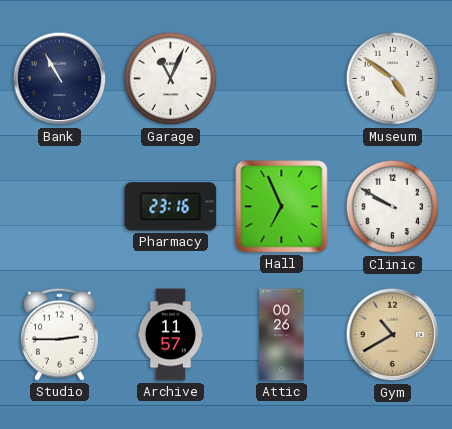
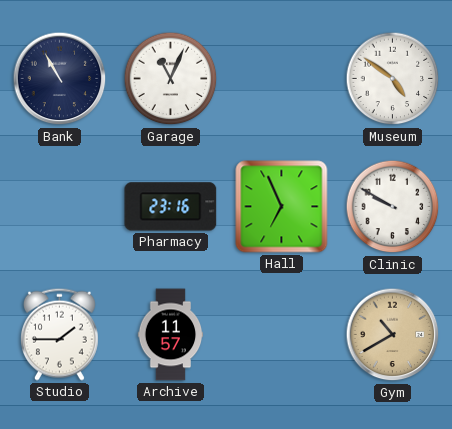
Studio: 2:45 -> 1:45
Attic: 00:26 -> none
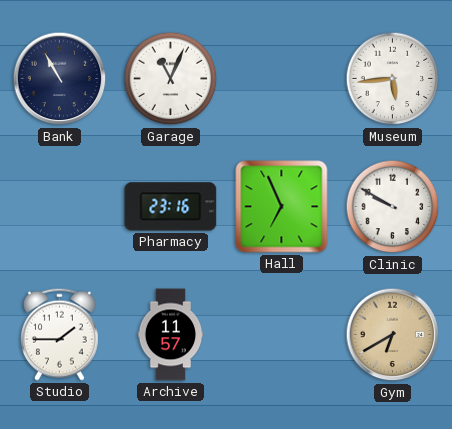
Museum: 4:51 -> 5:44
Gym: 10:40 -> 6:40
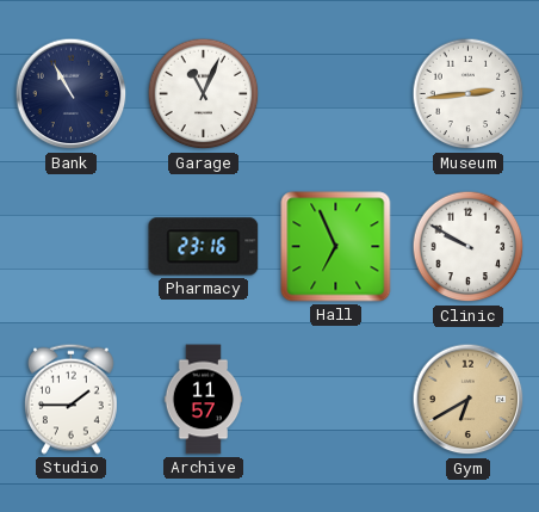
Museum: 5:44 -> 2:44
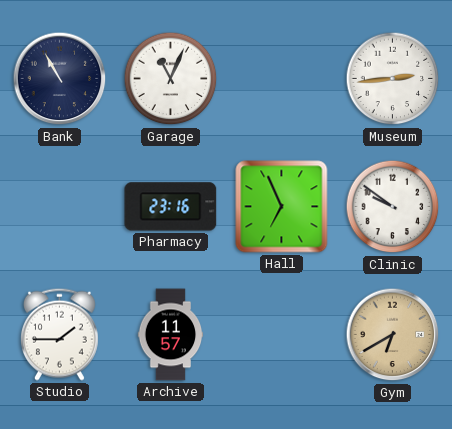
Clinic: 9:50 -> 9:51
